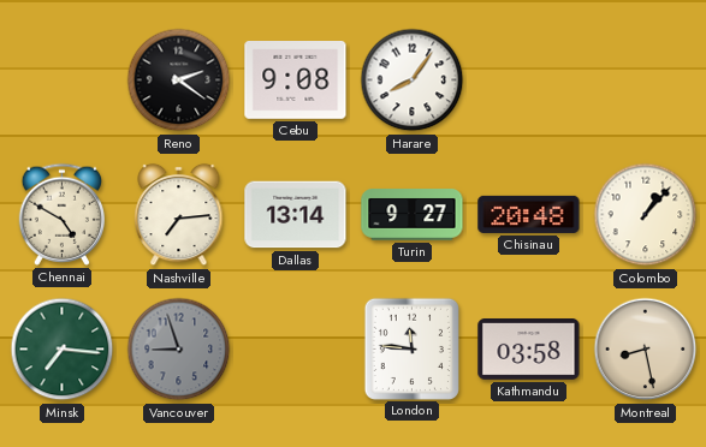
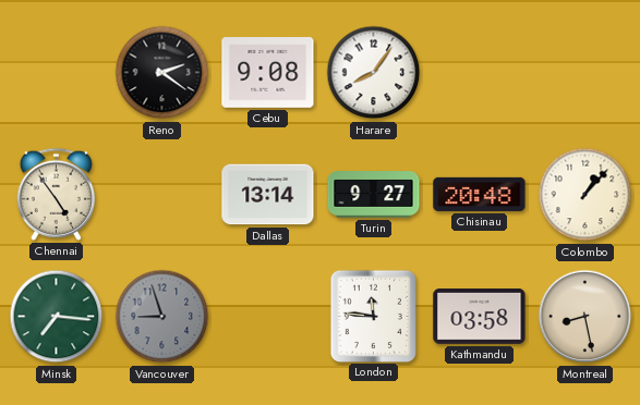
Chennai: 4:50 -> 4:54
Nashville: 7:14 -> none
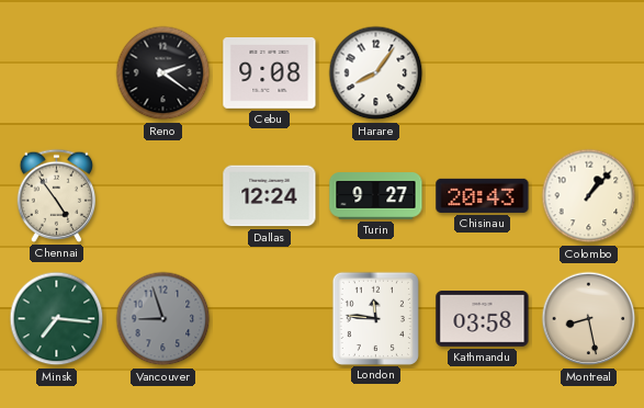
Dallas: 13:14 -> 12:24
Chisinau: 20:48 -> 20:43
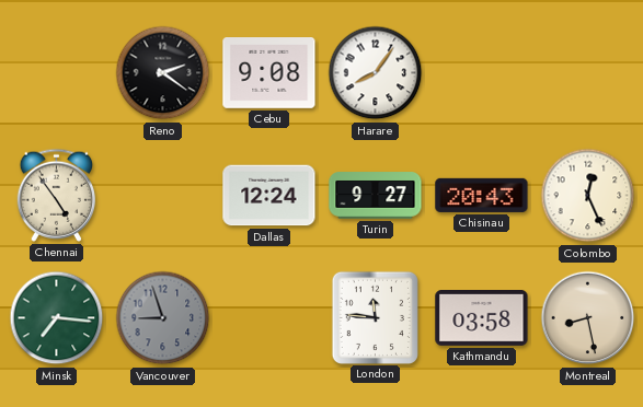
Colombo: 1:07 -> 12:26
